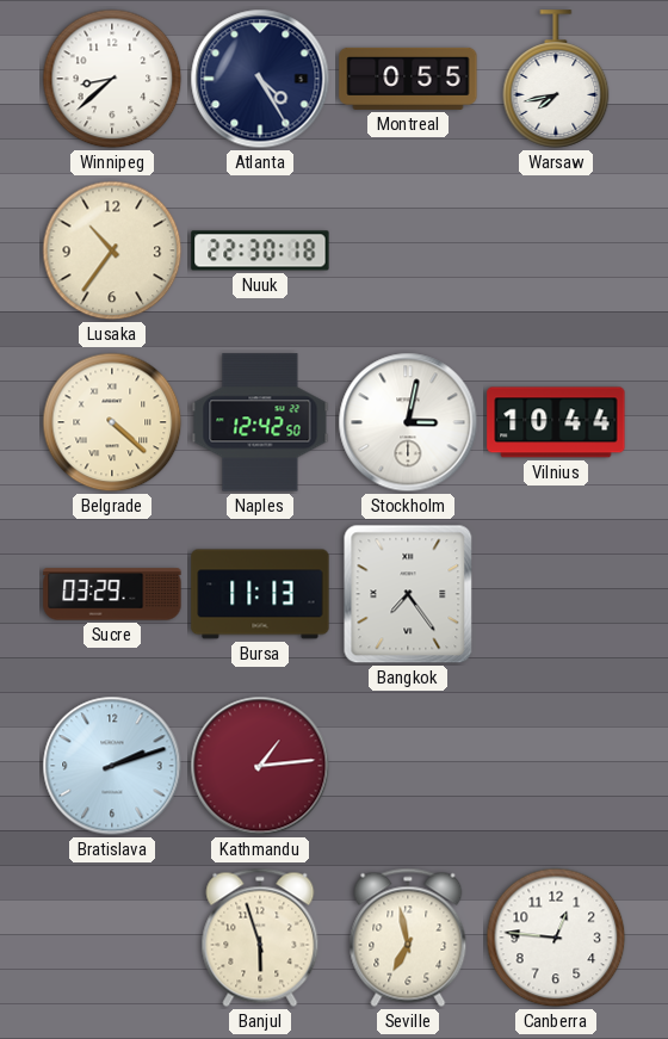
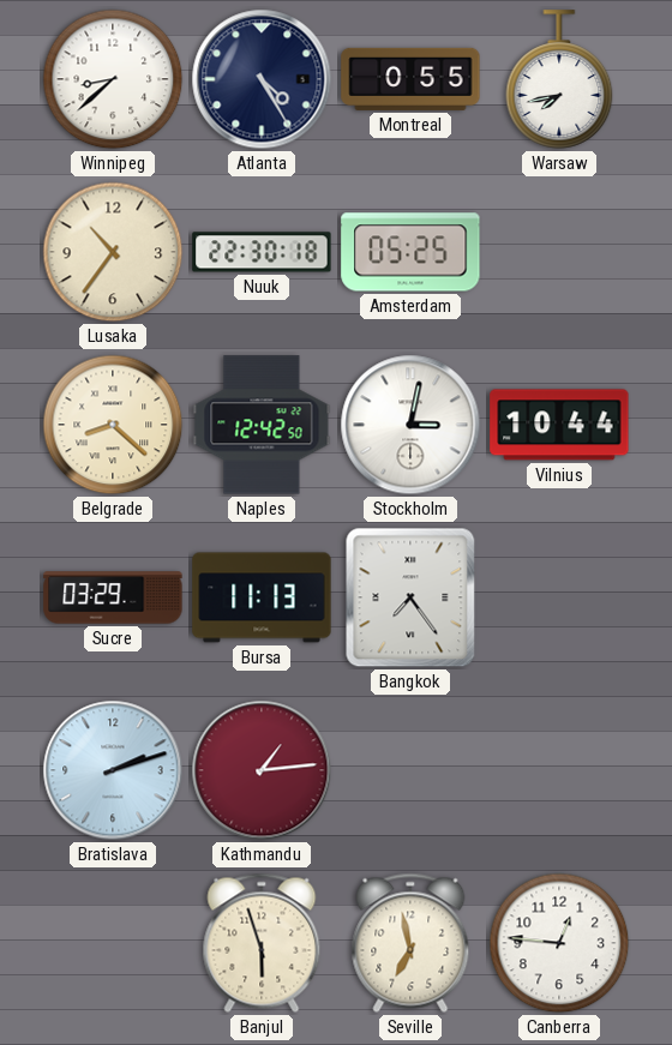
Amsterdam: none -> 05:25
Belgrade: 4:22 -> 8:22
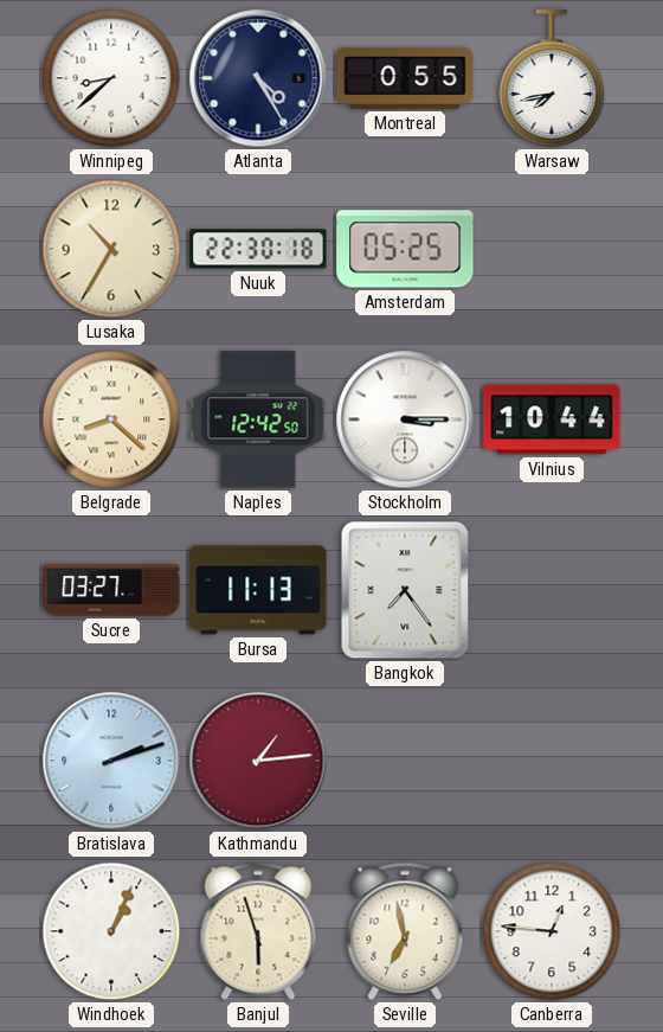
Lusaka: 10:36 -> 10:35
Stockholm: 3:02 -> 3:15
Sucre: 03:29 -> 03:27
Windhoek: none -> 1:04
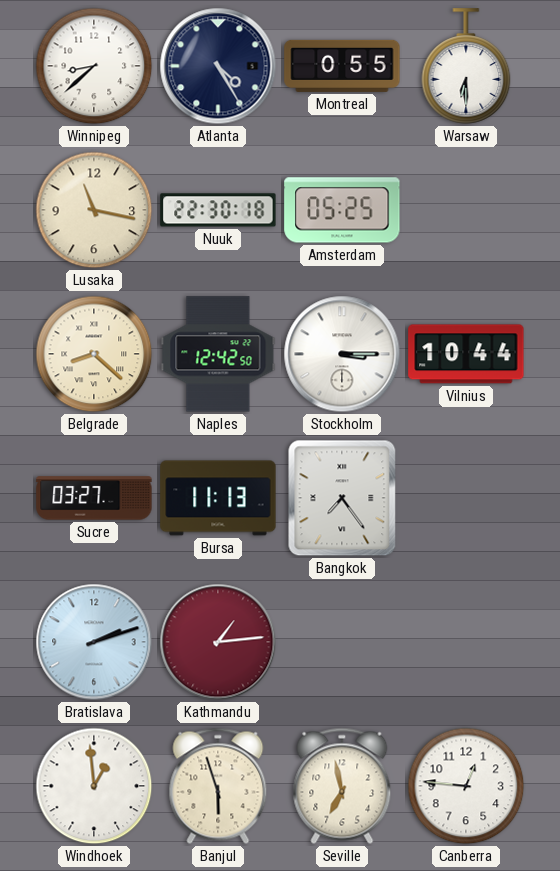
Warsaw: 7:43 -> 6:30
Lusaka: 10:35 -> 11:17
Windhoek: 1:04 -> 12:59
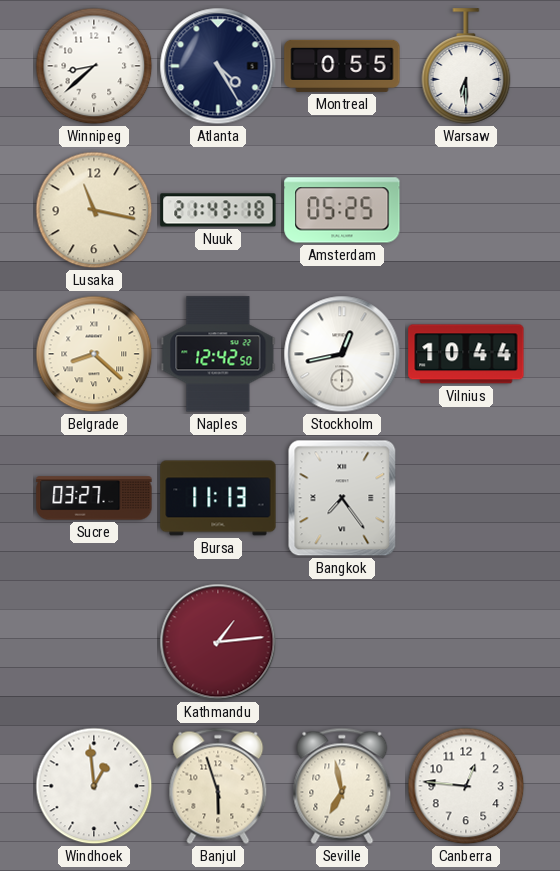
Nuuk: 22:30 -> 21:43
Stockholm: 3:15 -> 12:43
Bratislava: 2:12 -> none
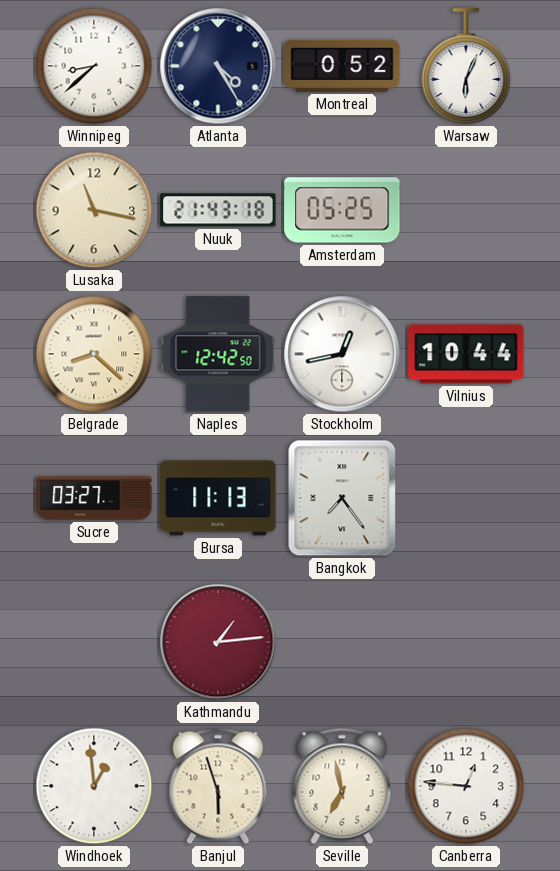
Montreal: 0:55 -> 0:52
Warsaw: 6:30 -> 6:04
